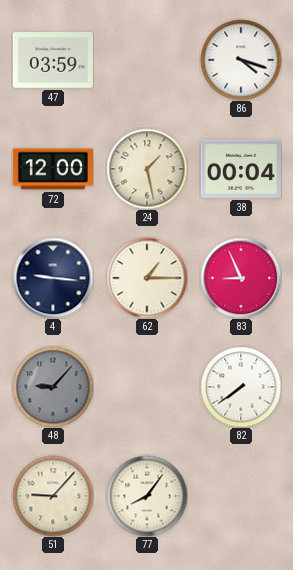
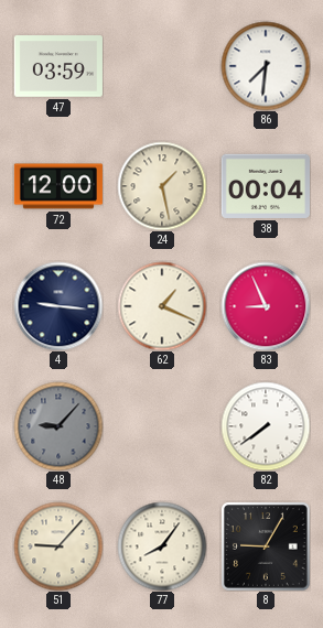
86: 4:18 -> 7:31
62: 1:15 -> 1:19
8: none -> 9:05
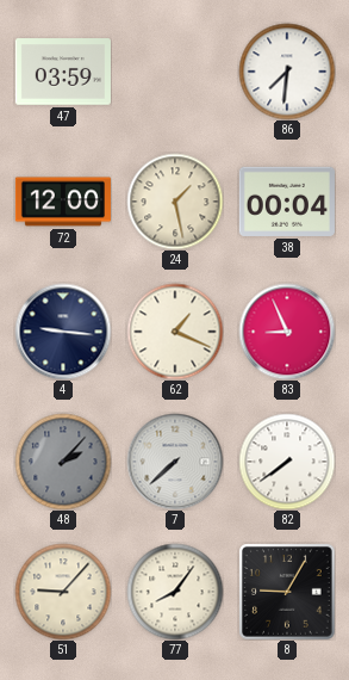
48: 9:07 -> 2:07
7: none -> 7:38
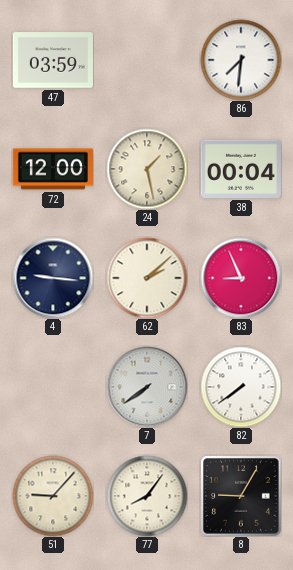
62: 1:19 -> 2:08
48: 2:07 -> none
7: 7:38 -> 7:39
